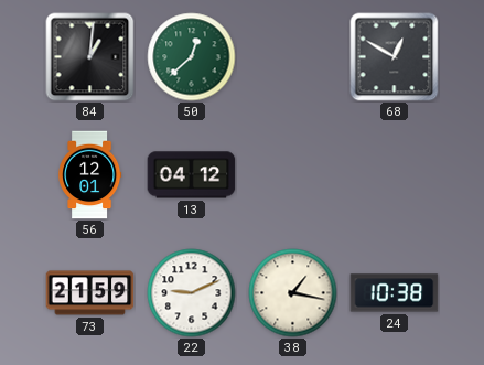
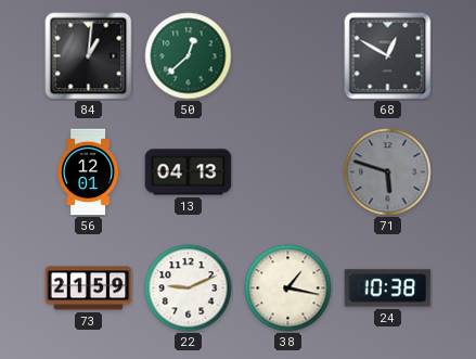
13: 04:12 -> 04:13
71: none -> 5:48
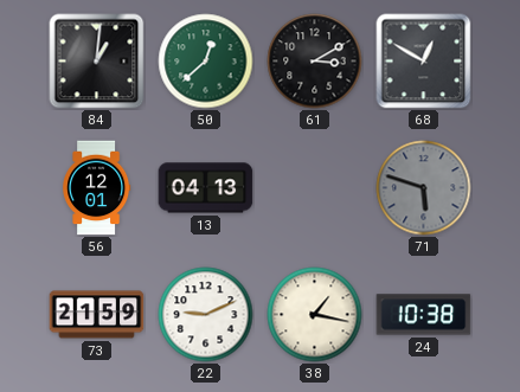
61: none -> 3:10
